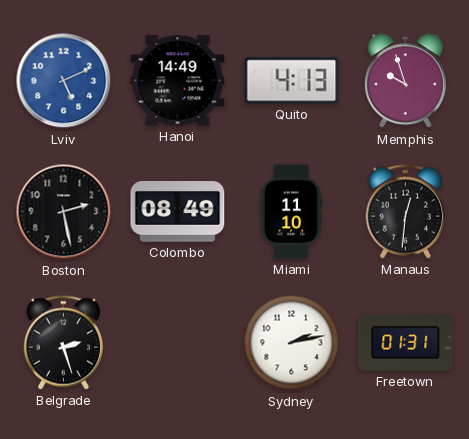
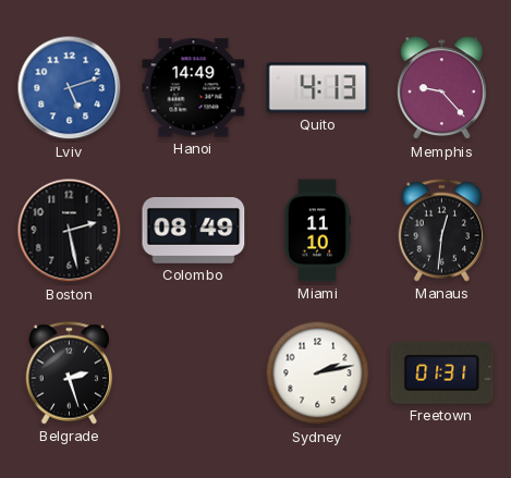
Lviv: 5:11 -> 5:12
Memphis: 9:57 -> 9:23
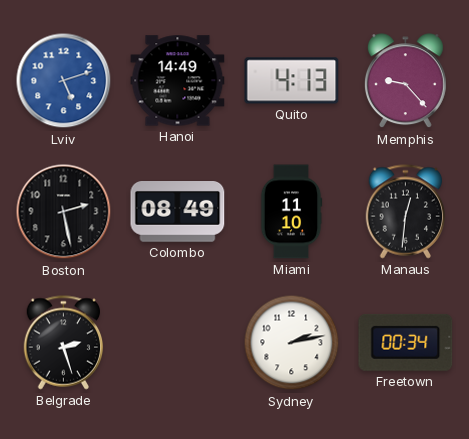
Freetown: 01:31 -> 00:34
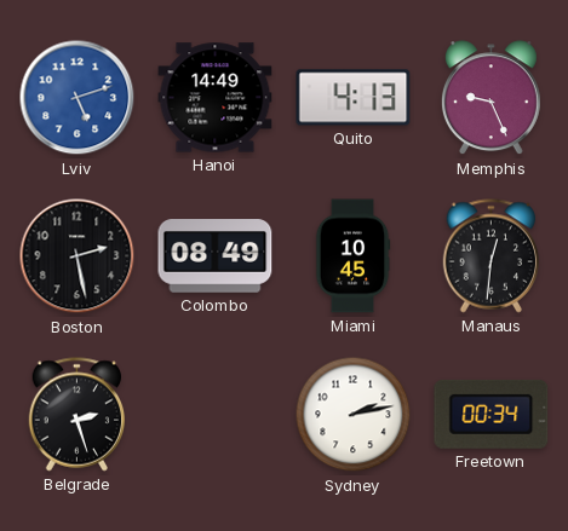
Memphis: 9:23 -> 9:26
Miami: 11:10 -> 10:45
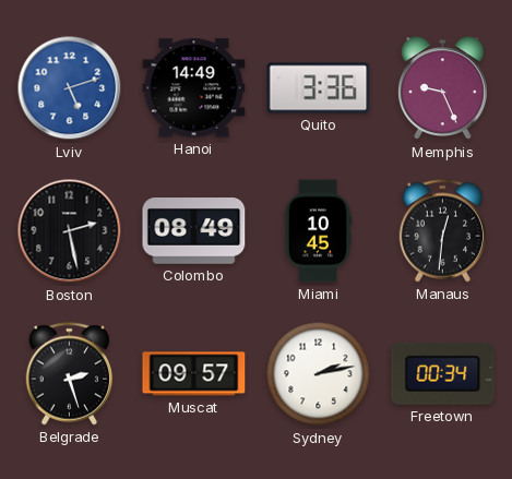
Quito: 4:13 -> 3:36
Muscat: none -> 09:57
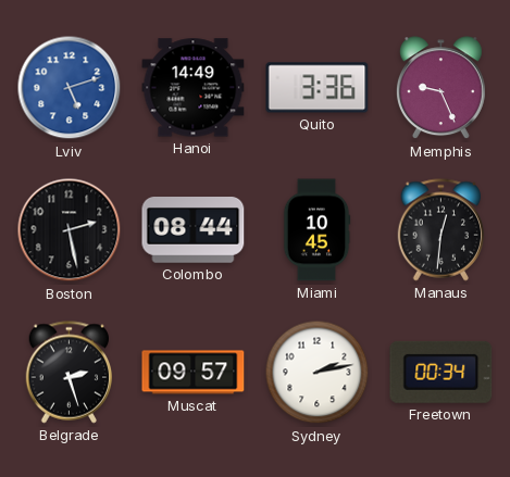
Colombo: 08:49 -> 08:44
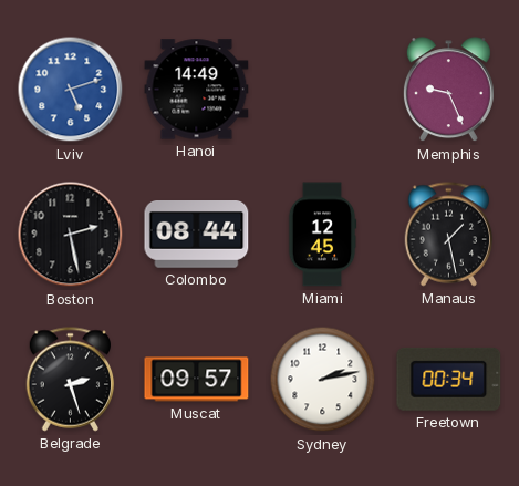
Quito: 3:36 -> none
Miami: 10:45 -> 12:45
Manaus: 12:31 -> 1:28
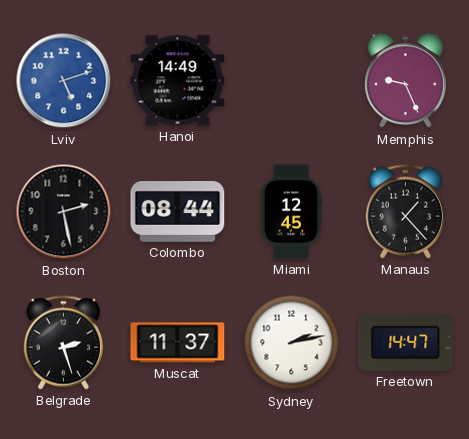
Manaus: 1:28 -> 1:23
Muscat: 09:57 -> 11:37
Freetown: 00:34 -> 14:47
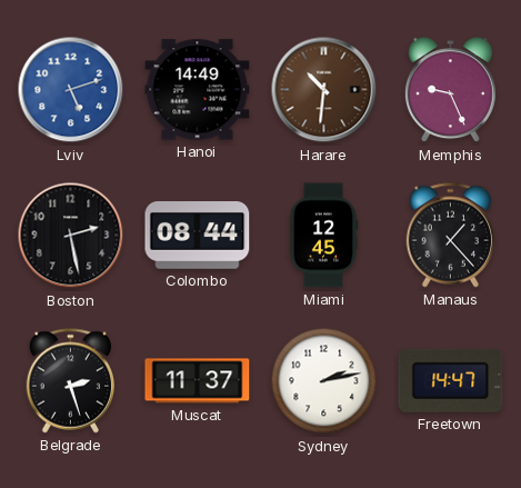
Harare: none -> 10:31
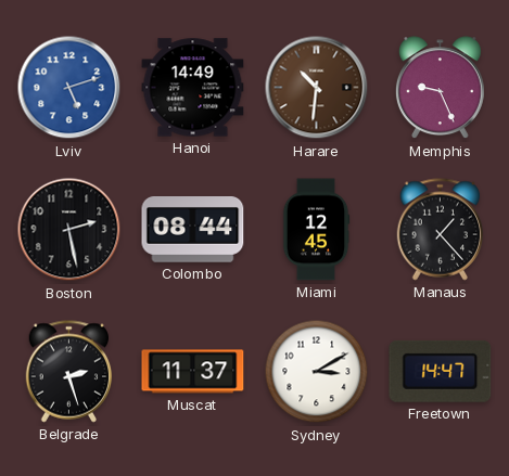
Sydney: 2:13 -> 3:10
